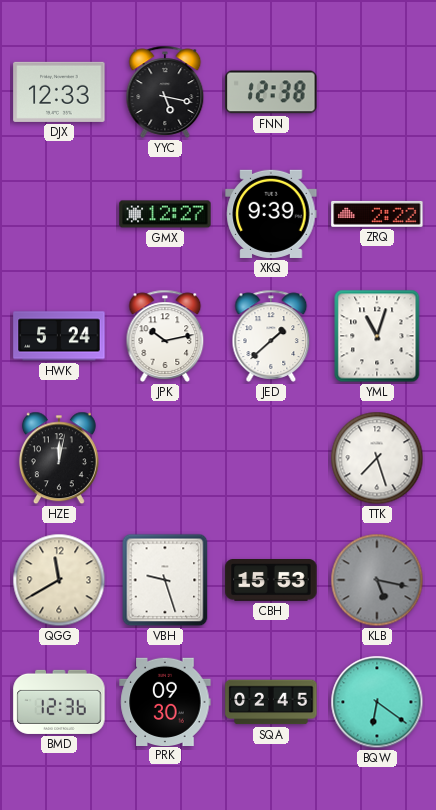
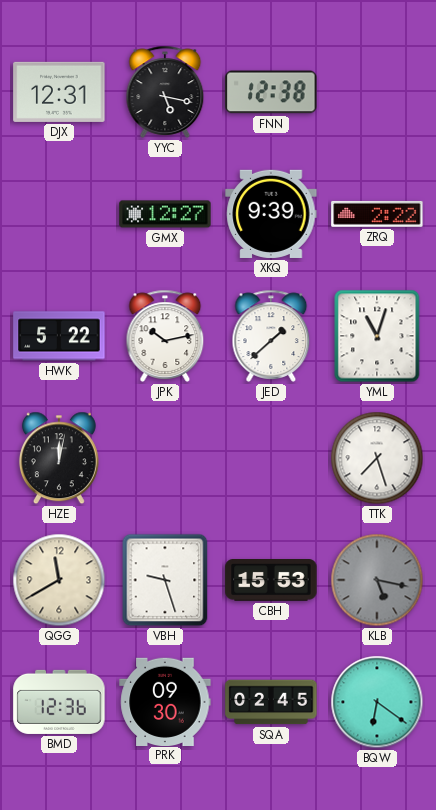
DJX: 12:33 -> 12:31
HWK: 5:24 -> 5:22
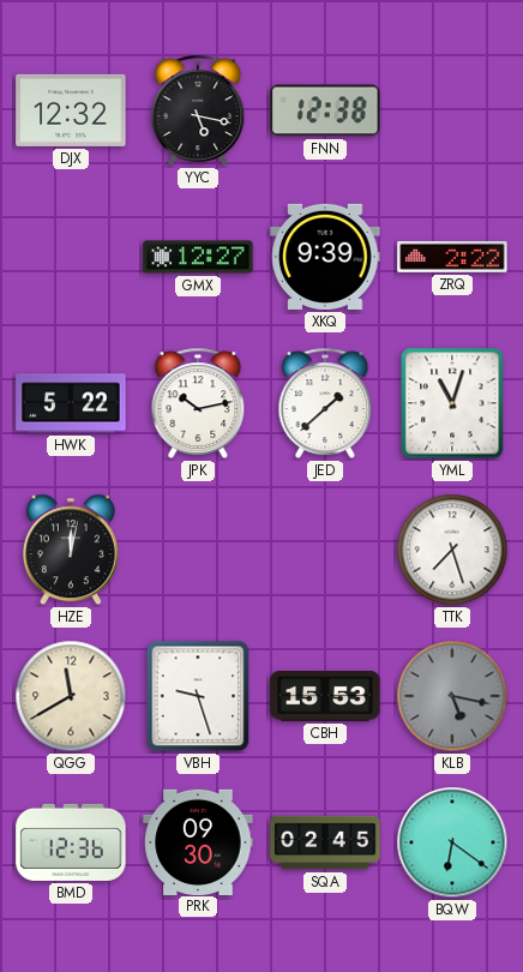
DJX: 12:31 -> 12:32
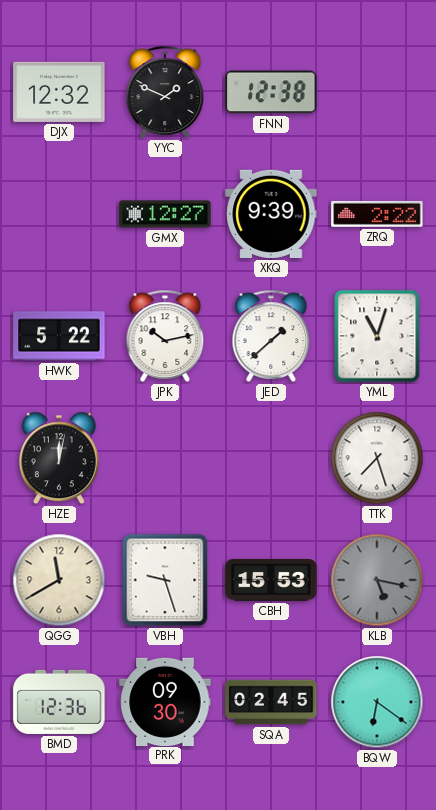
YYC: 5:17 -> 1:49
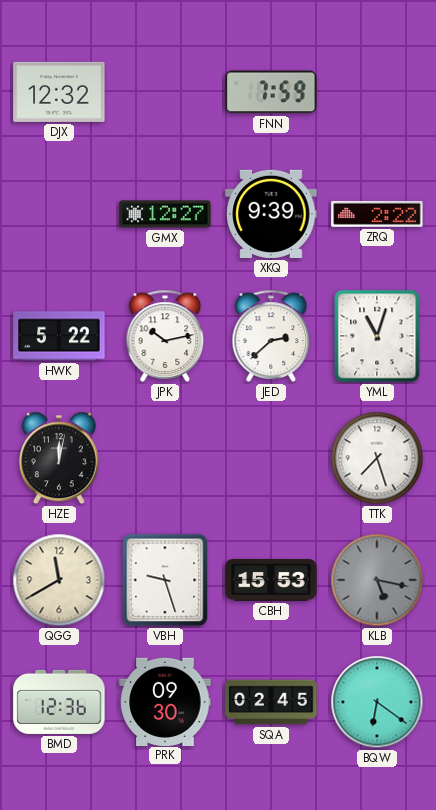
YYC: 1:49 -> none
FNN: 12:38 -> 7:59
JED: 1:38 -> 2:38
